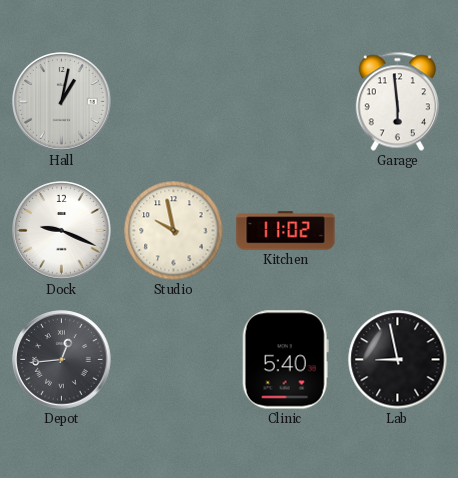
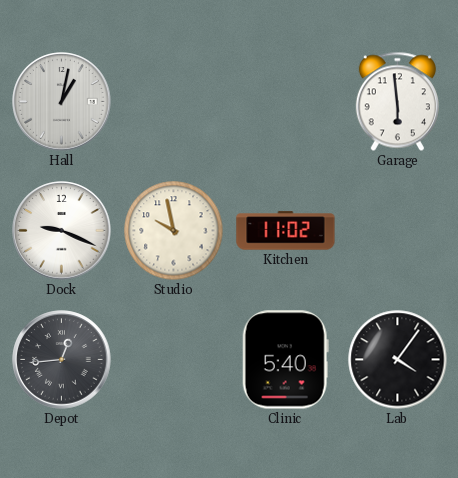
Lab: 8:58 -> 4:06
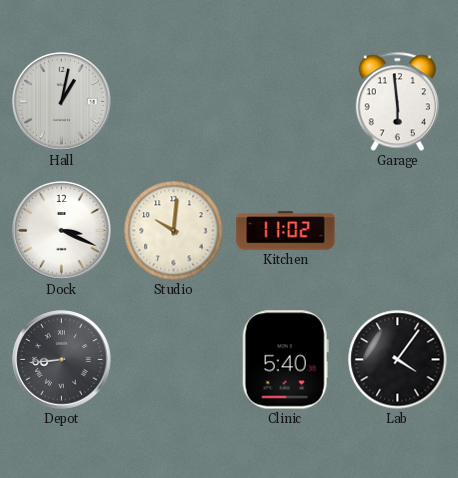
Dock: 9:19 -> 3:19
Studio: 9:58 -> 10:01
Depot: 12:44 -> 8:44
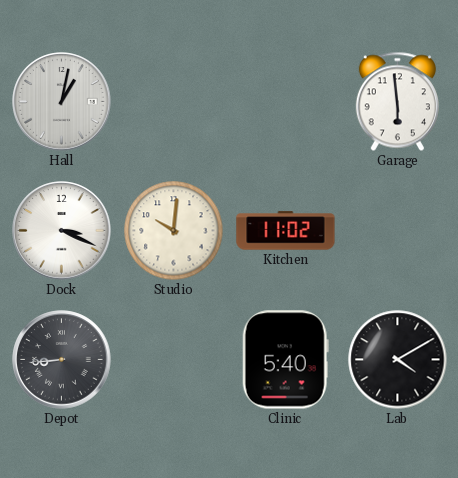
Lab: 4:06 -> 4:10
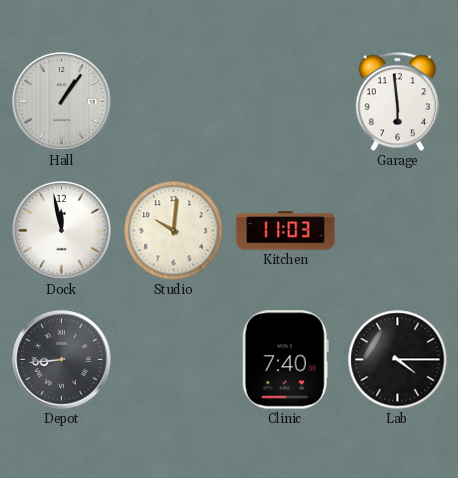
Hall: 1:02 -> 1:06
Dock: 3:19 -> 11:58
Kitchen: 11:02 -> 11:03
Clinic: 5:40 -> 7:40
Lab: 4:10 -> 4:15
